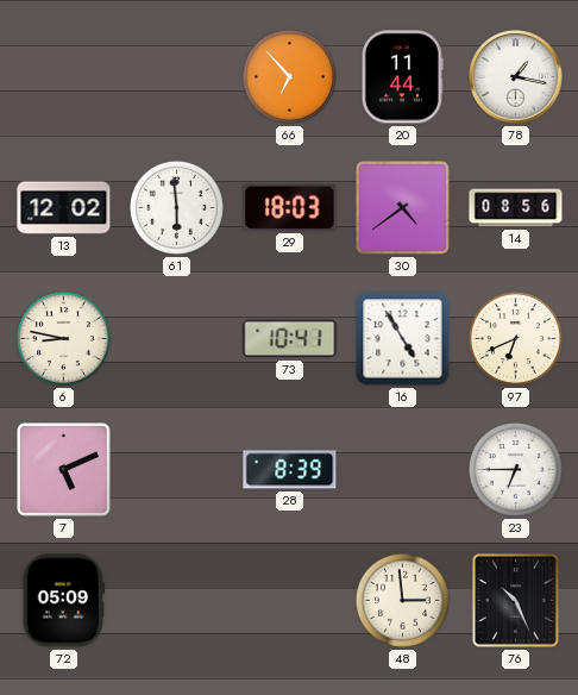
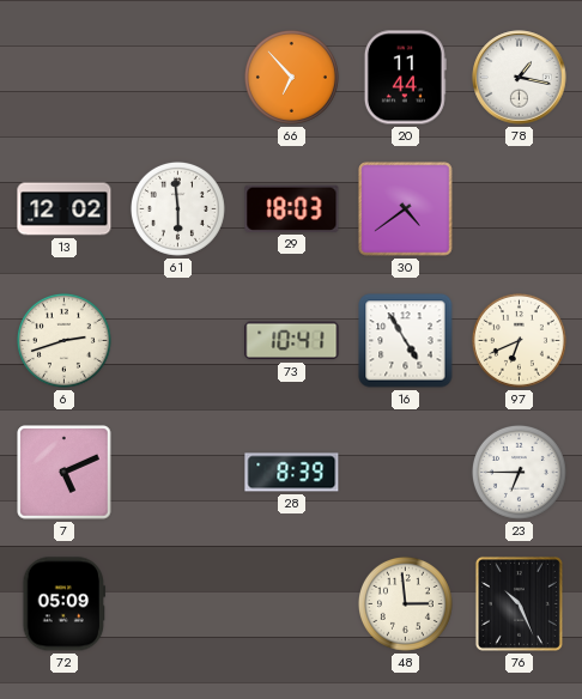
14: 08:56 -> none
6: 8:47 -> 2:42
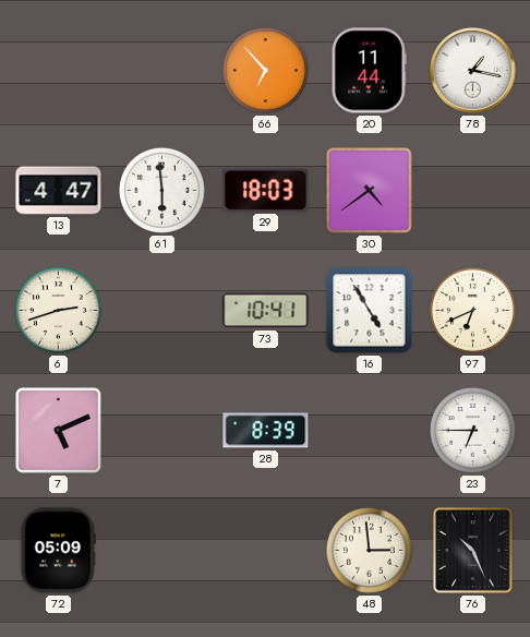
13: 12:02 -> 4:47
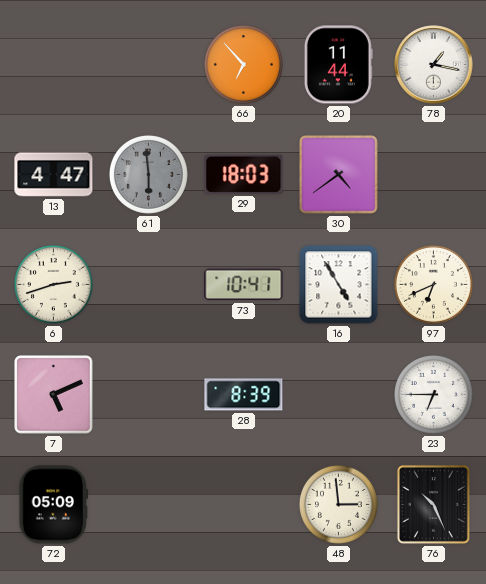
61 dial: white -> grey
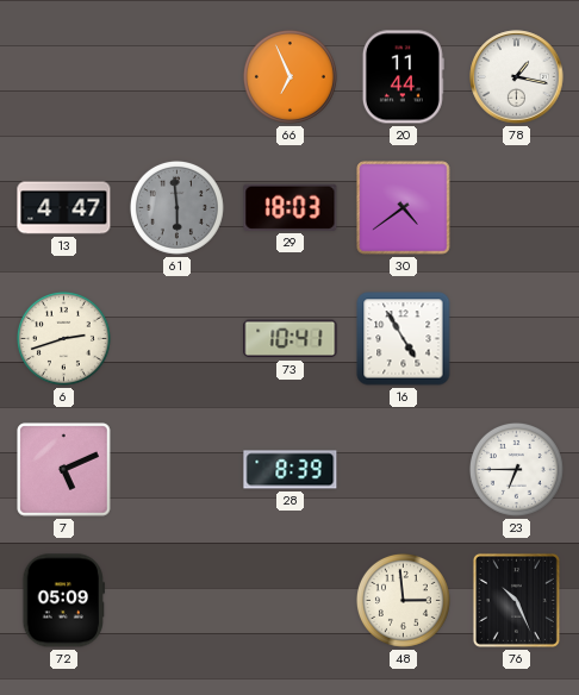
66: 6:53 -> 6:56
97: 6:41 -> none
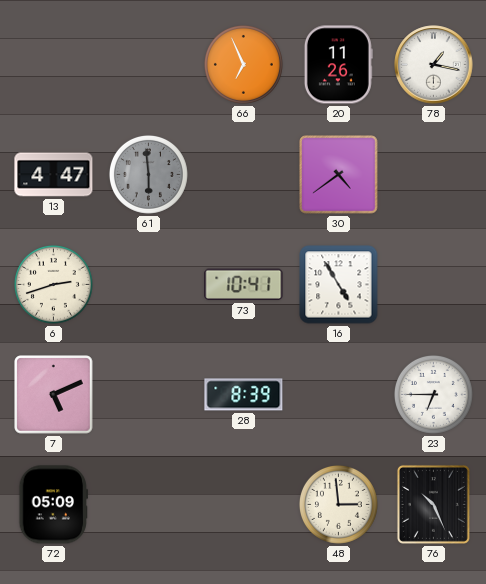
20: 11:44 -> 11:26
29: 18:03 -> none
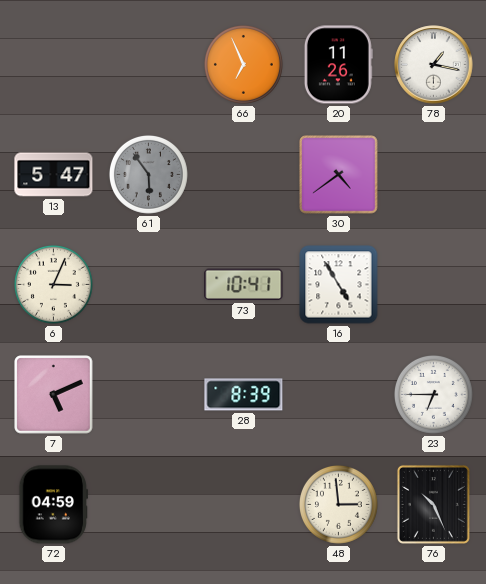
13: 4:47 -> 5:47
61: 5:59 -> 5:54
6: 2:42 -> 3:04
72: 05:09 -> 04:59
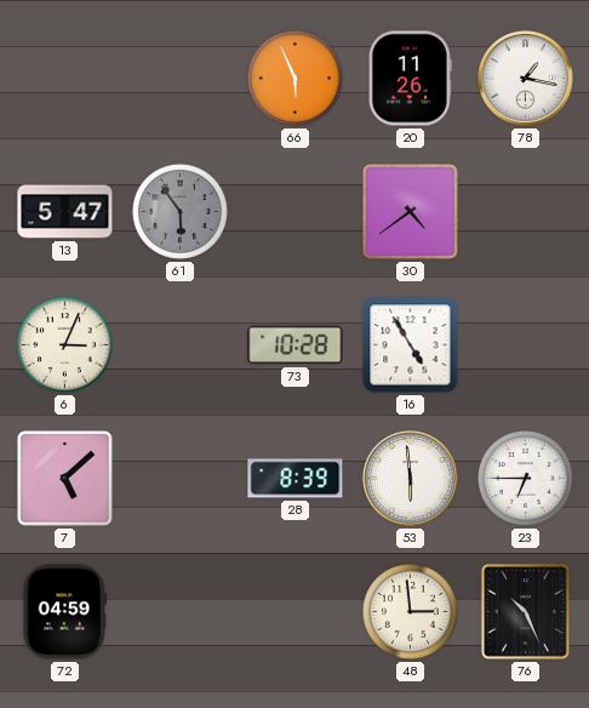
66: 6:56 -> 5:56
73: 10:41 -> 10:28
7: 5:11 -> 5:08
53: none -> 5:59
